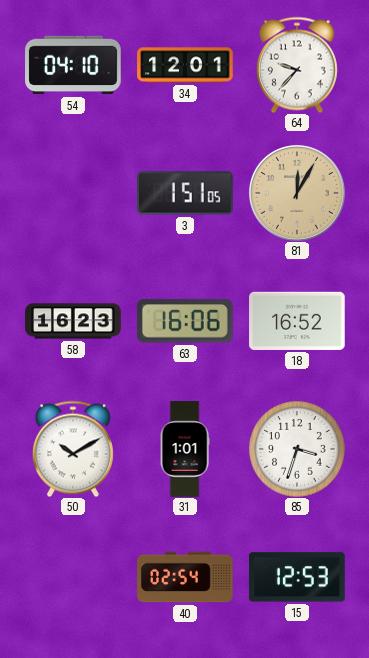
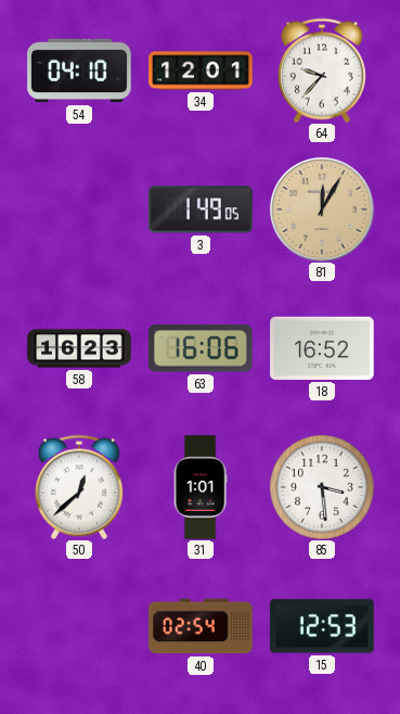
3: 1:51 -> 1:49
50: 10:10 -> 12:38
85: 3:33 -> 3:29
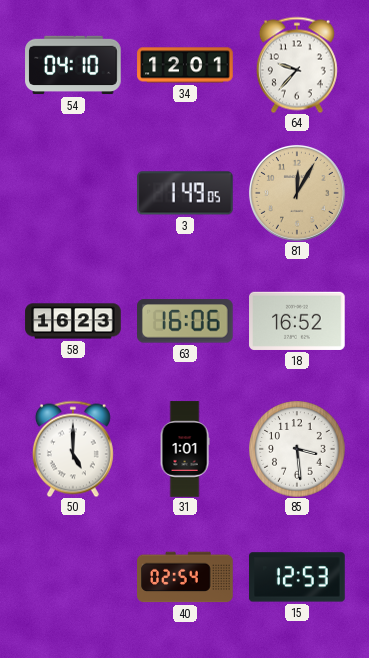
50: 12:38 -> 5:00
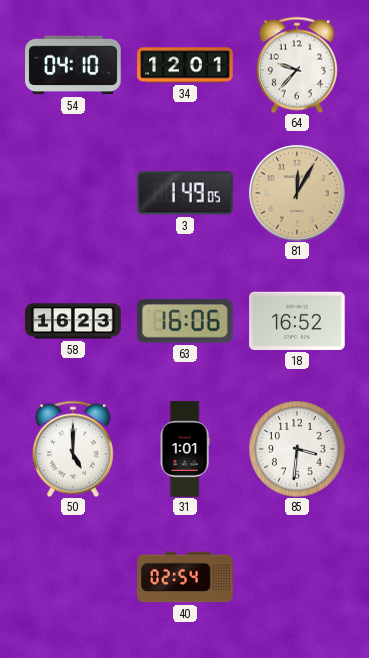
85: 3:29 -> 3:31
15: 12:53 -> none
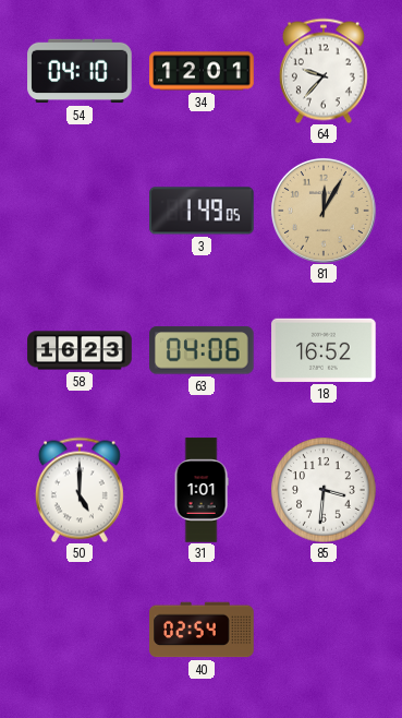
63: 16:06 -> 04:06
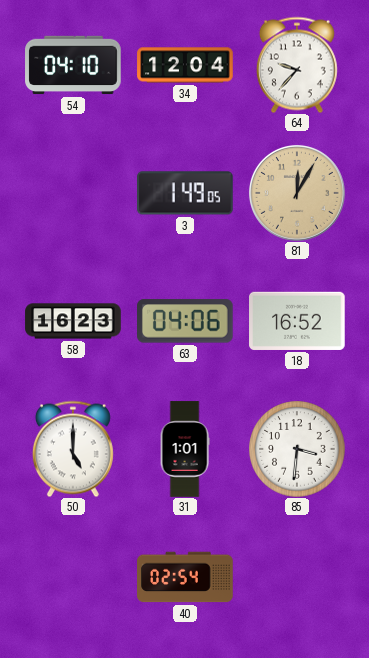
34: 12:01 -> 12:04
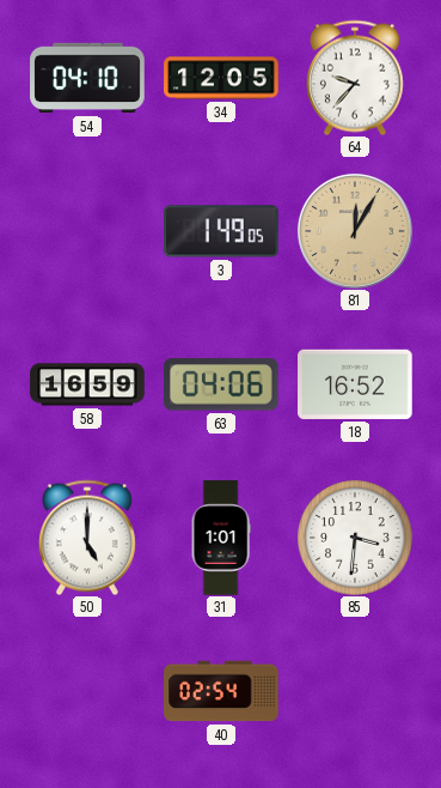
34: 12:04 -> 12:05
58: 16:23 -> 16:59
